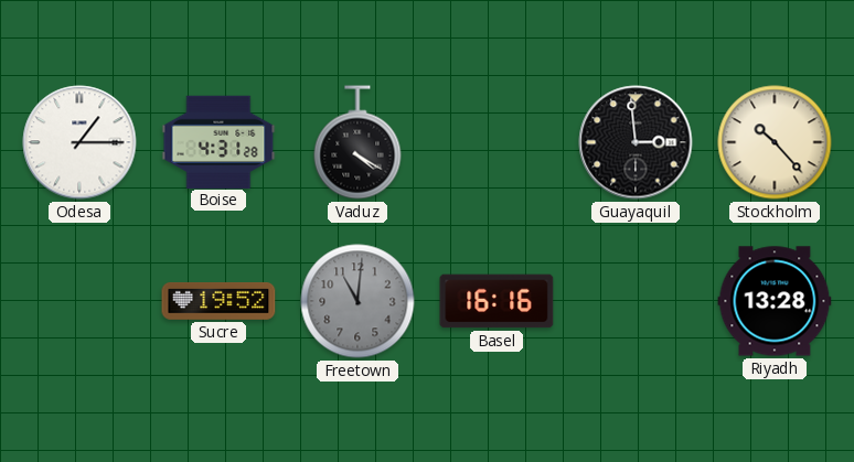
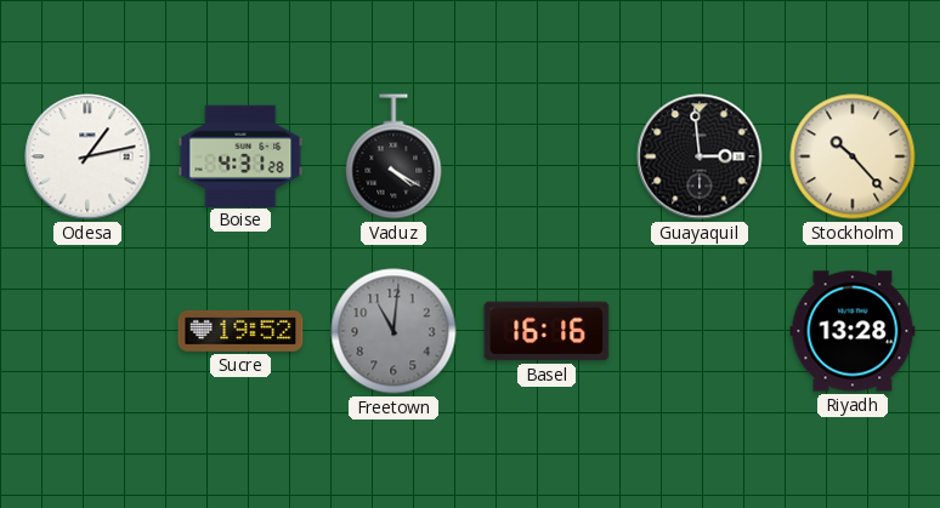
Odesa: 1:15 -> 1:13
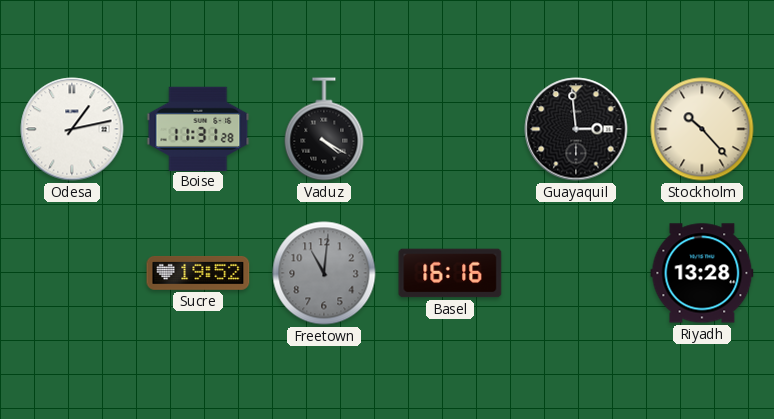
Boise: 4:31 -> 11:31
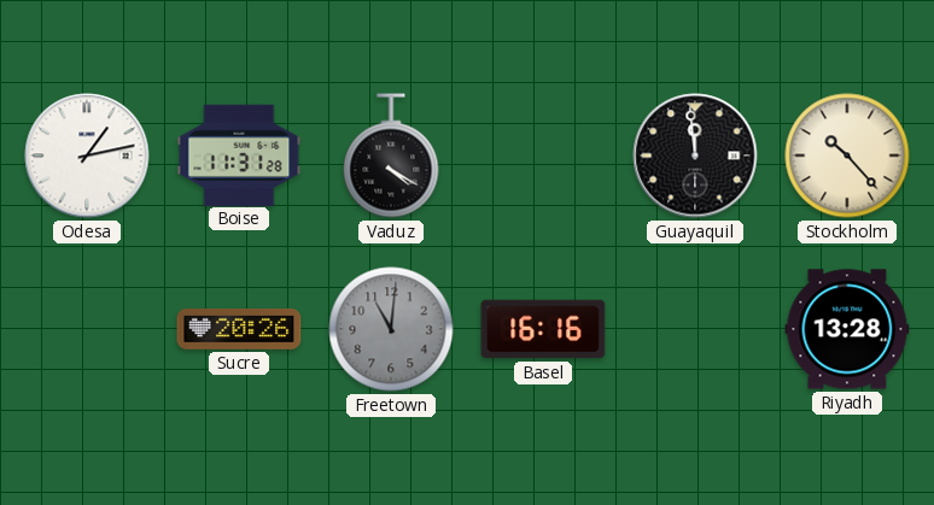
Guayaquil: 2:59 -> 11:59
Sucre: 19:52 -> 20:26
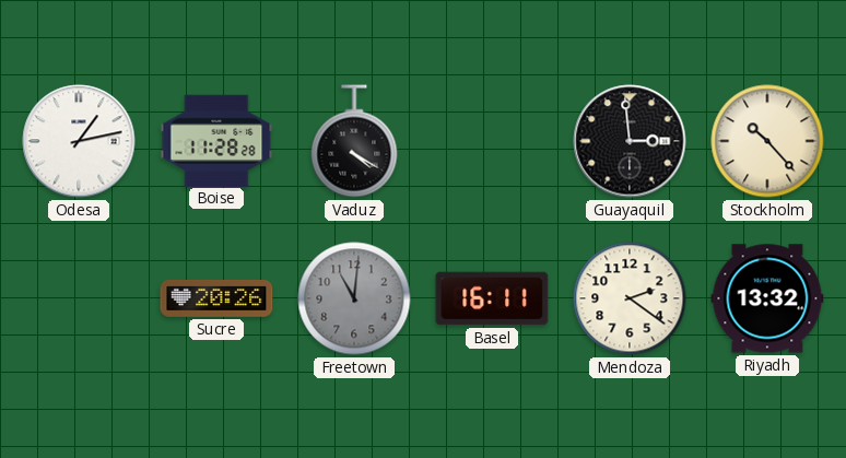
Boise: 11:31 -> 11:28
Guayaquil: 11:59 -> 2:59
Basel: 16:16 -> 16:11
Mendoza: none -> 2:21
Riyadh: 13:28 -> 13:32
